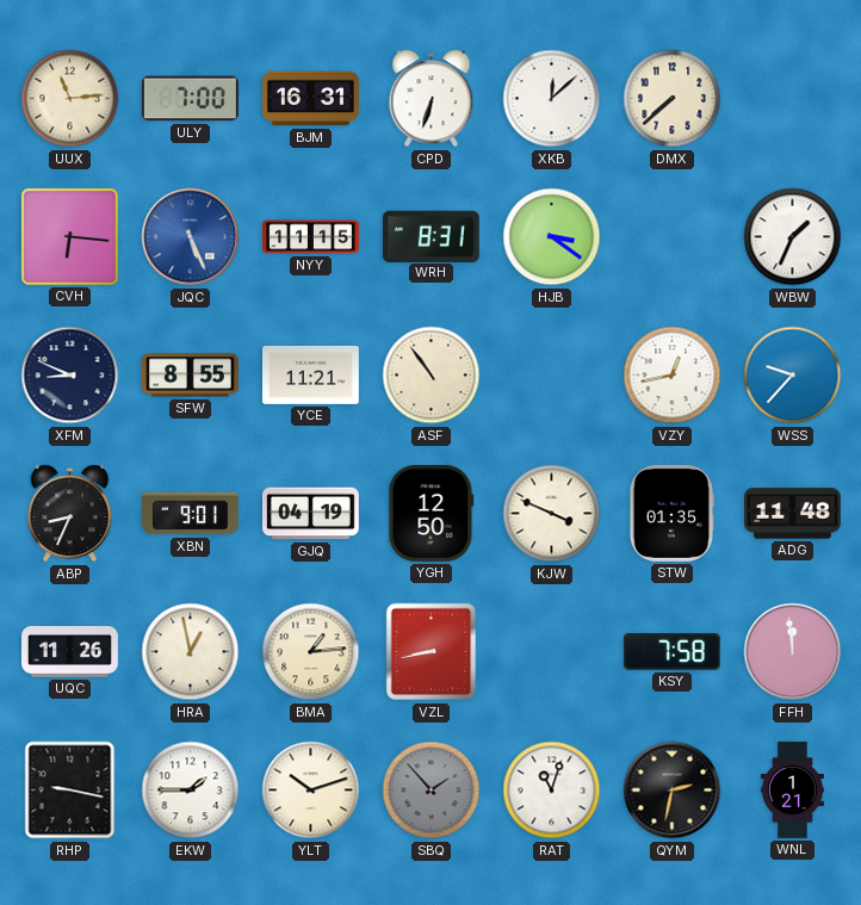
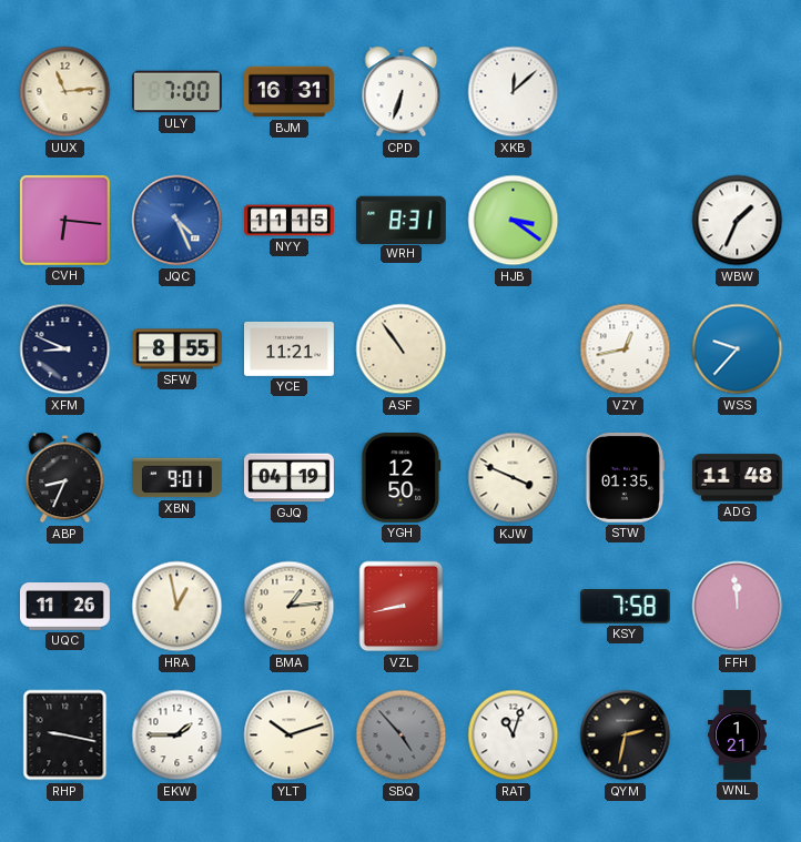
DMX: 7:38 -> none
JQC: 5:26 -> 4:26
SBQ: 1:53 -> 4:53
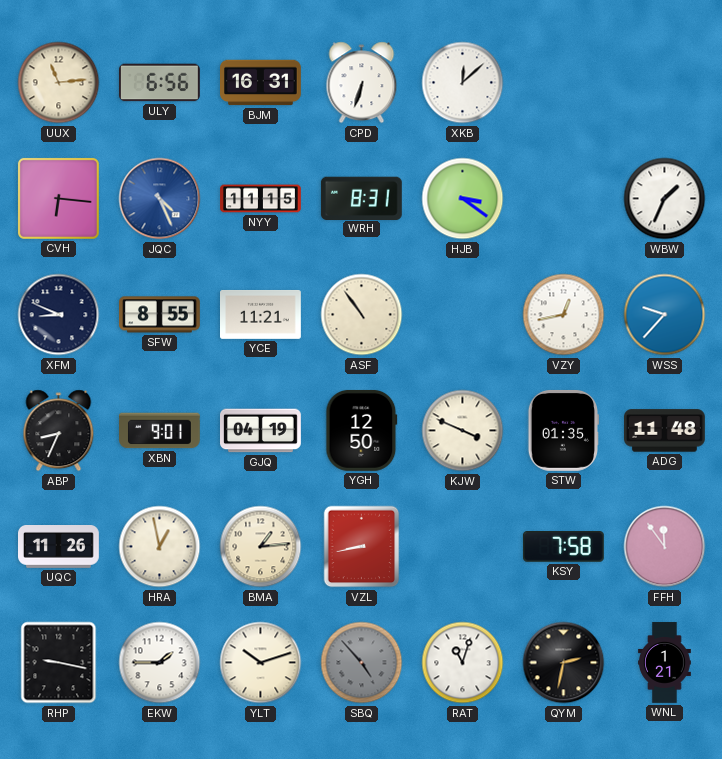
ULY: 7:00 -> 6:56
FFH: 11:59 -> 11:54
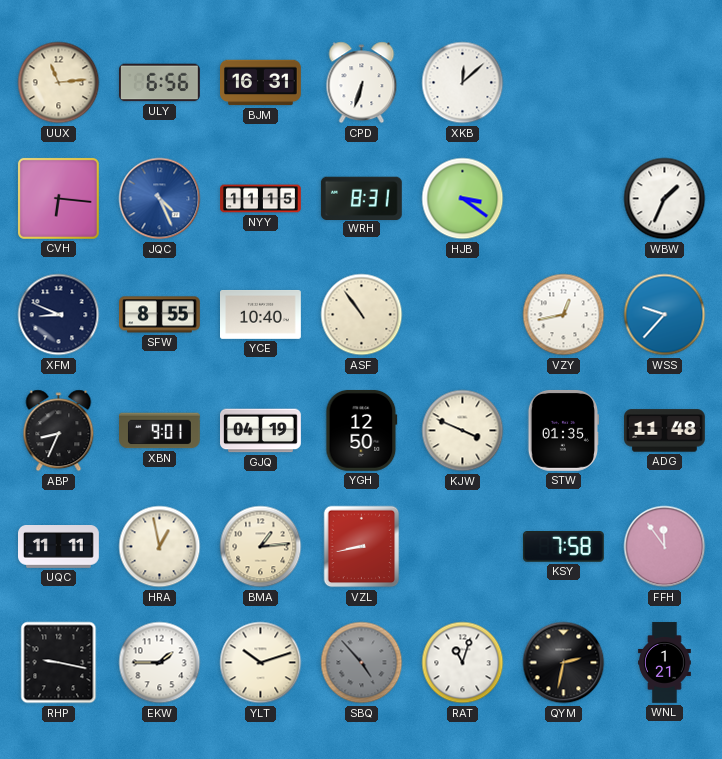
YCE: 11:21 -> 10:40
UQC: 11:26 -> 11:11
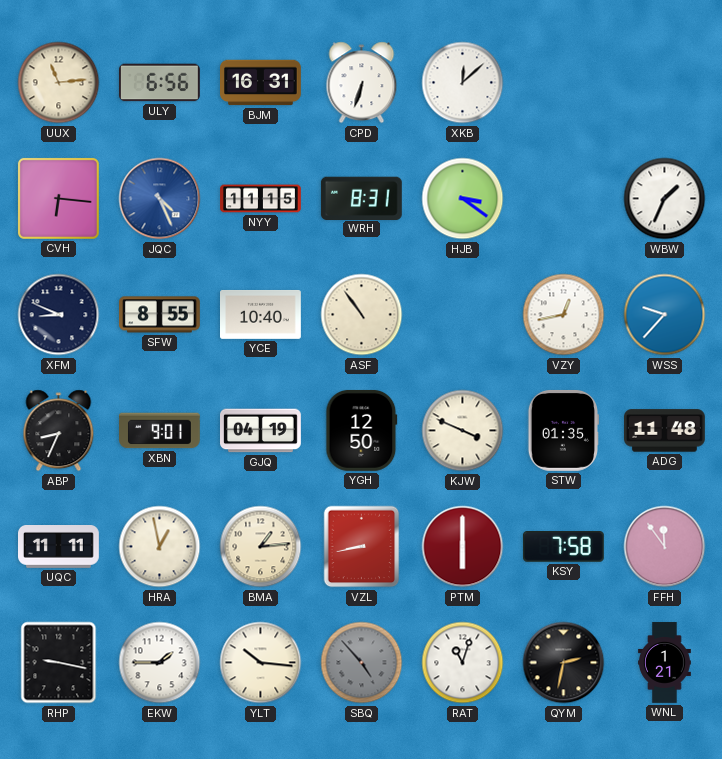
PTM: none -> 6:00
YLT: 10:12 -> 10:16
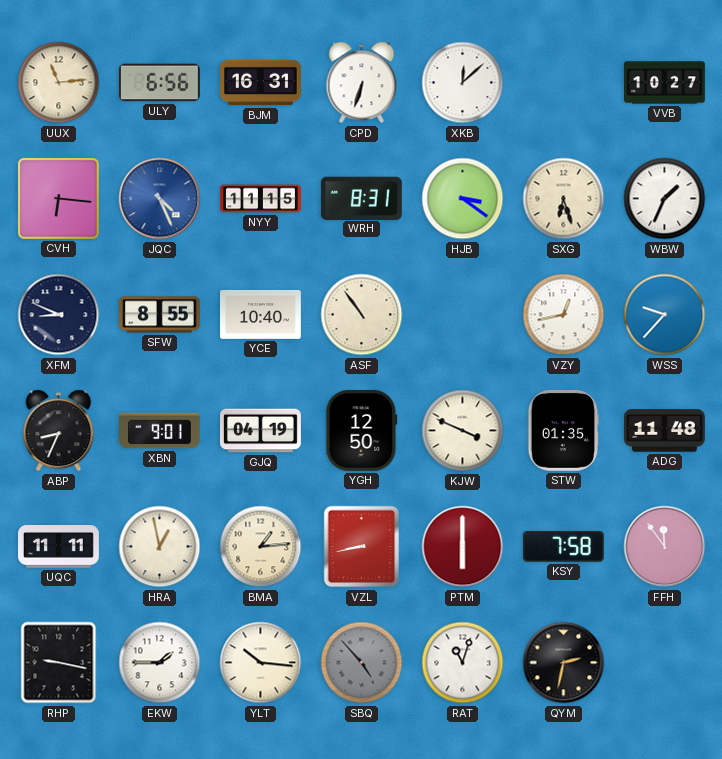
VVB: none -> 10:27
SXG: none -> 6:27
WNL: 1:21 -> none
